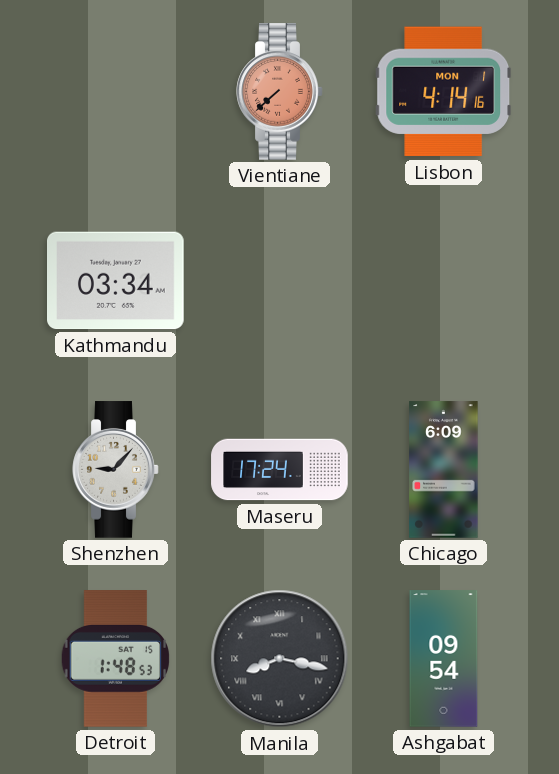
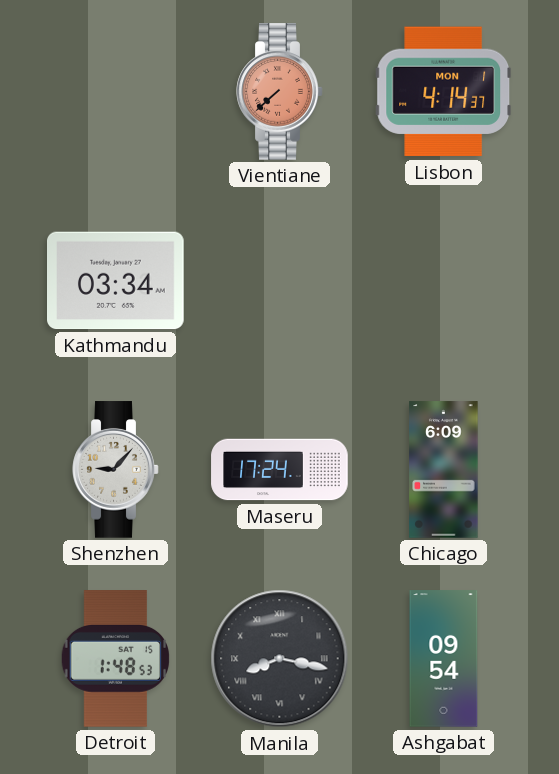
Lisbon: 4:14:16 -> 4:14:37
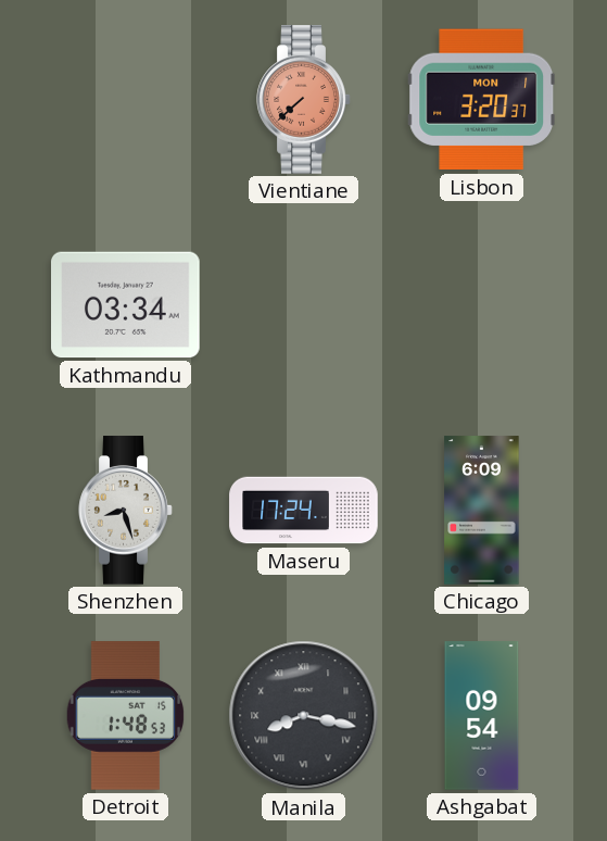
Lisbon: 4:14 -> 3:20
Shenzhen: 9:07 -> 8:27
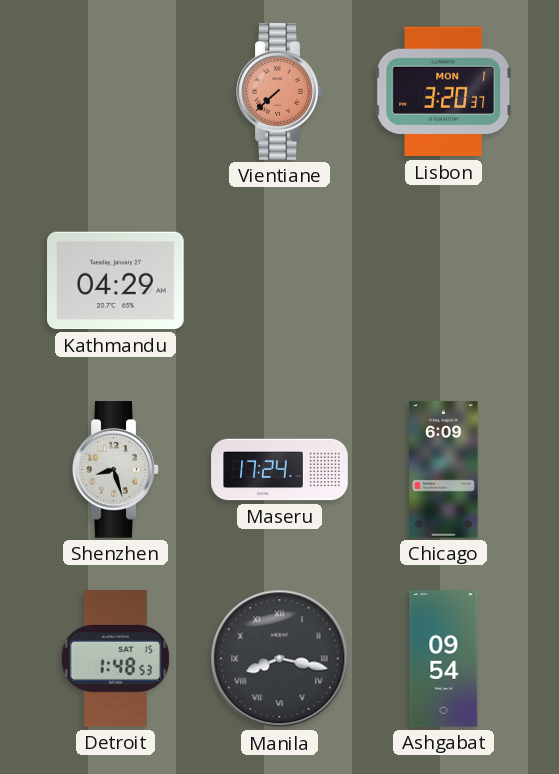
Kathmandu: 03:34 -> 04:29
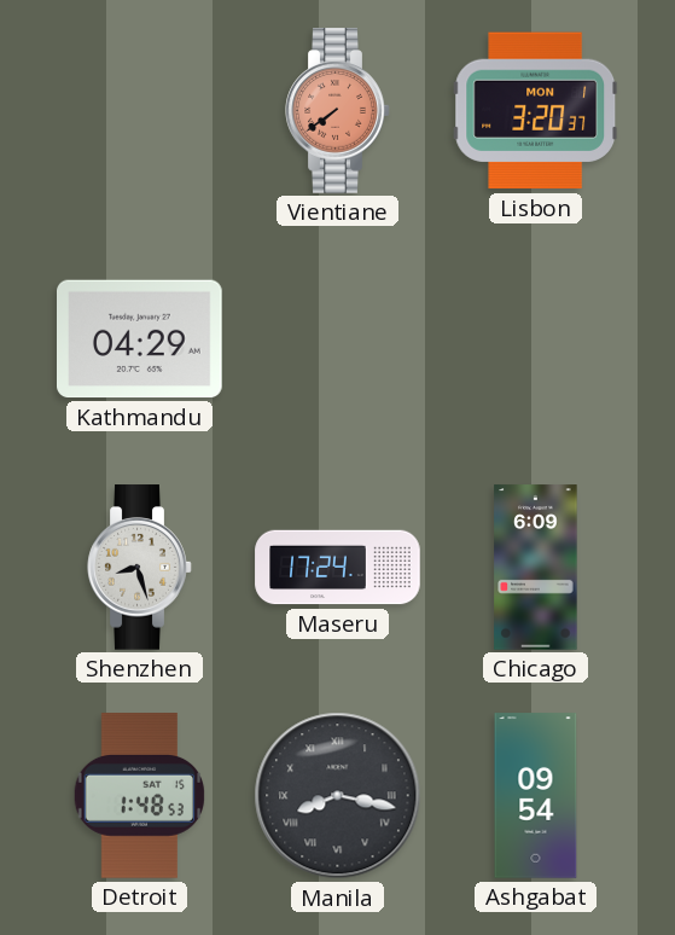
Vientiane: 7:38 -> 7:39
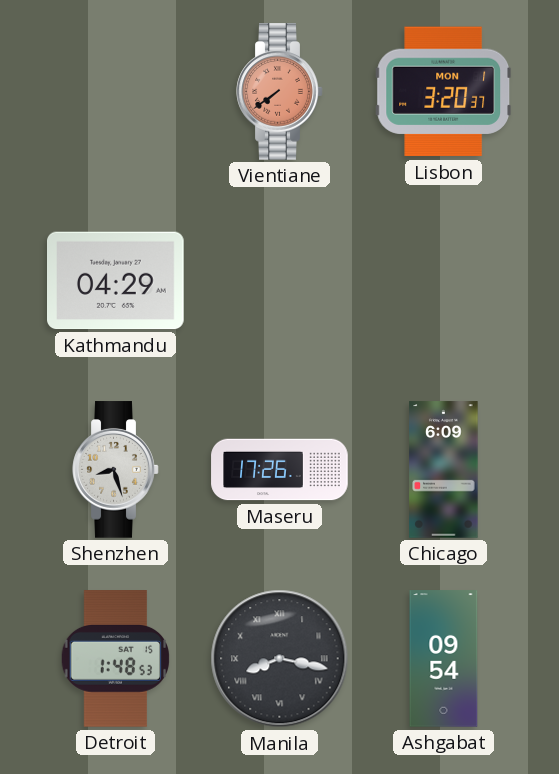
Maseru: 17:24 -> 17:26
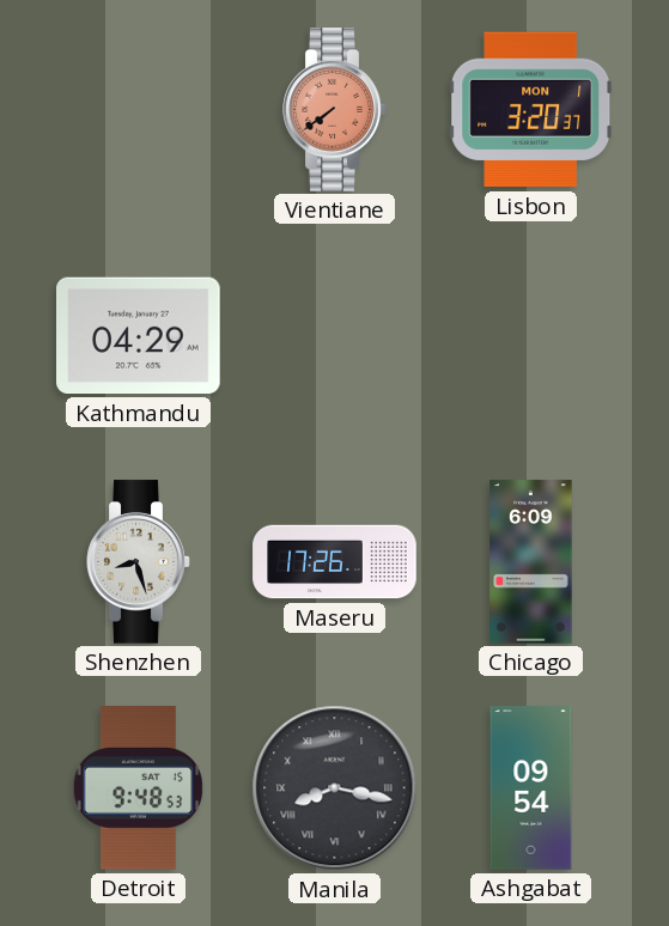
Detroit: 1:48 -> 9:48
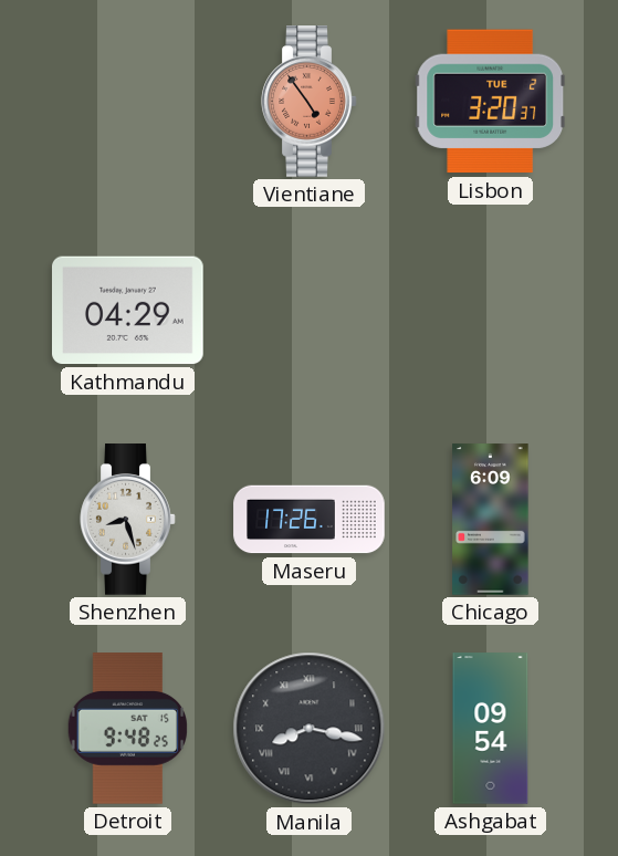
Vientiane: 7:39 -> 4:54
Lisbon date: MON 1 -> TUE 2
Detroit: 9:48:53 -> 9:48:25
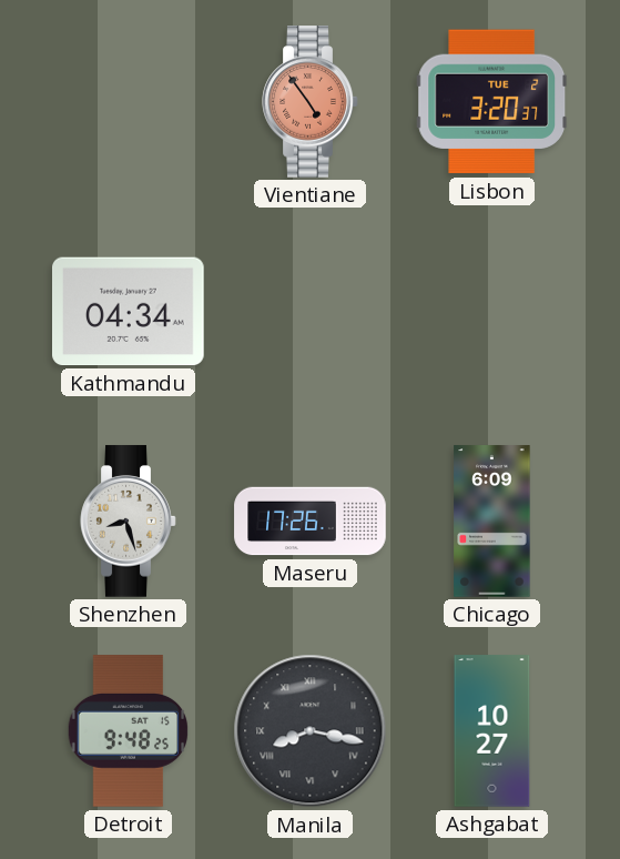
Kathmandu: 04:29 -> 04:34
Ashgabat: 09:54 -> 10:27
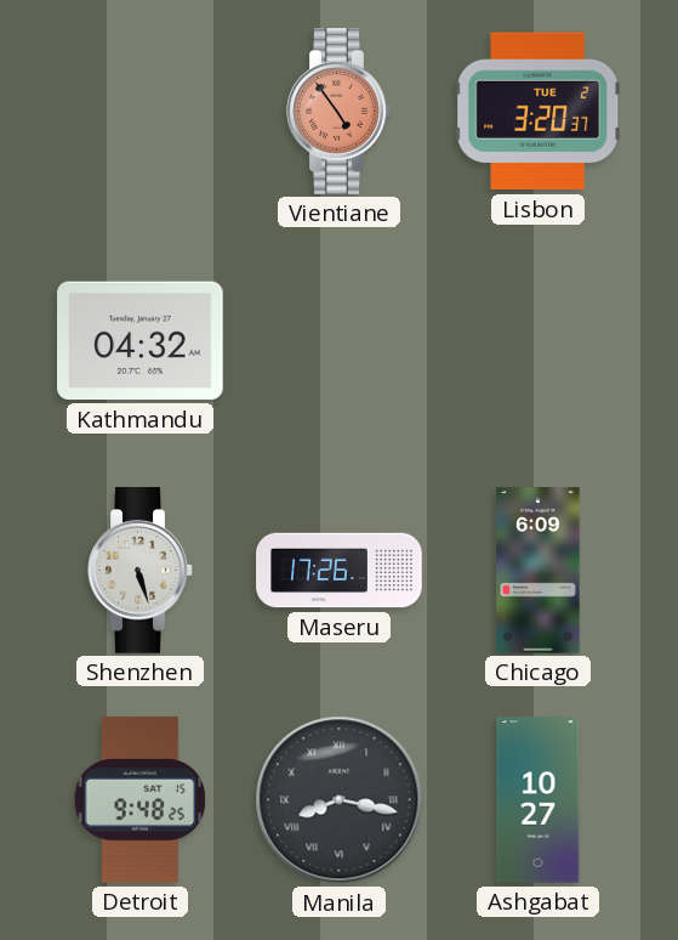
Kathmandu: 04:34 -> 04:32
Shenzhen: 8:27 -> 5:27
